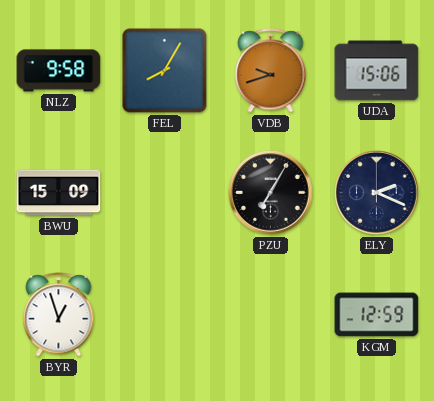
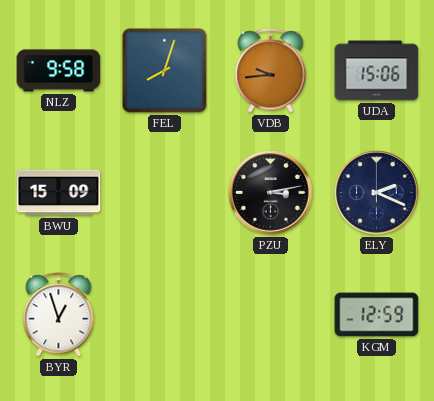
FEL: 8:05 -> 8:03
VDB: 9:42 -> 9:44
PZU: 7:05 -> 3:13
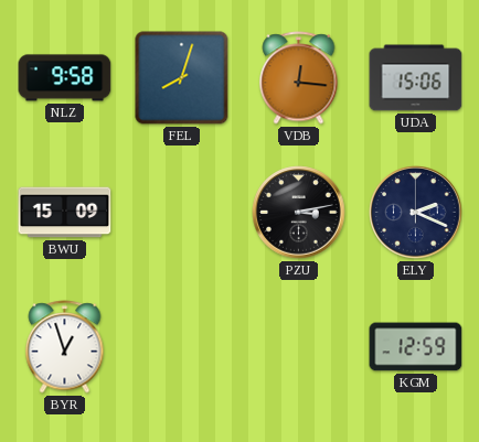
VDB: 9:44 -> 12:16
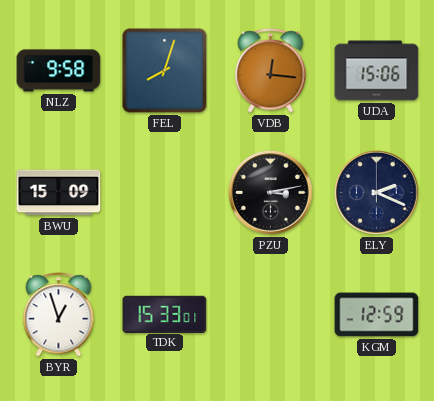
TDK: none -> 15:33
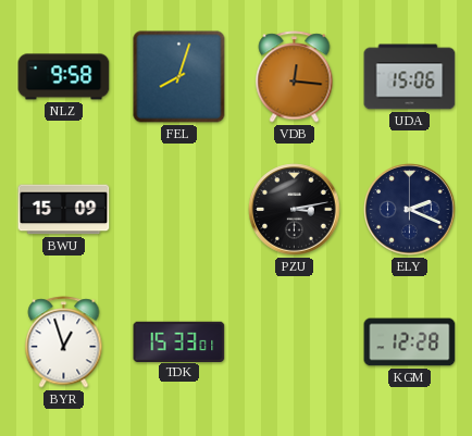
KGM: 12:59 -> 12:28
